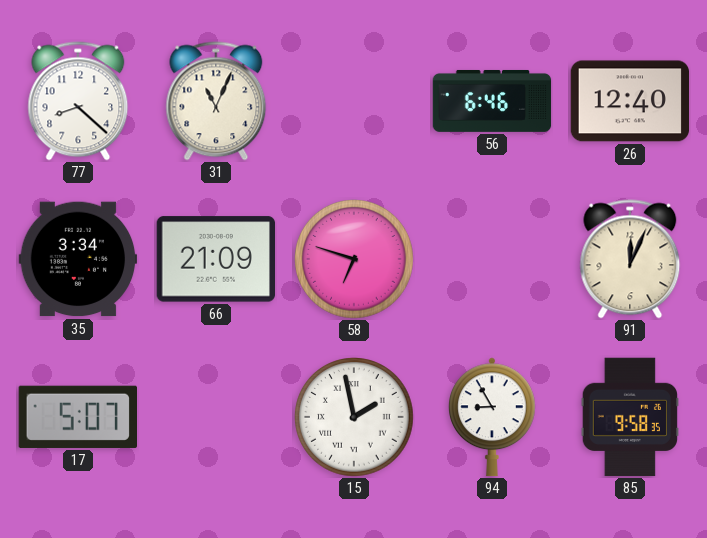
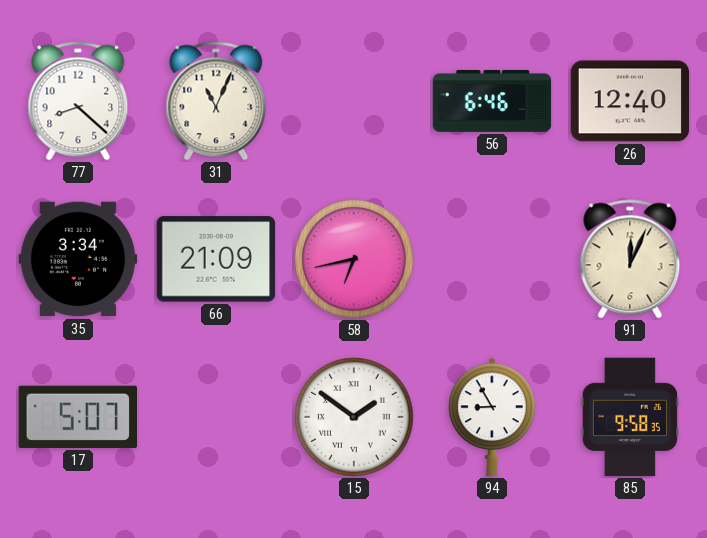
58: 6:48 -> 6:43
15: 1:58 -> 1:51
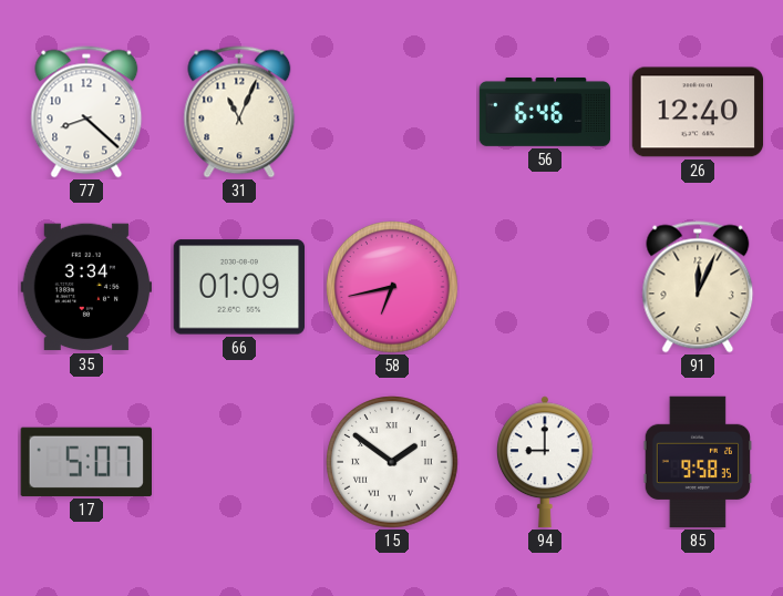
66: 21:09 -> 01:09
94: 8:55 -> 9:00
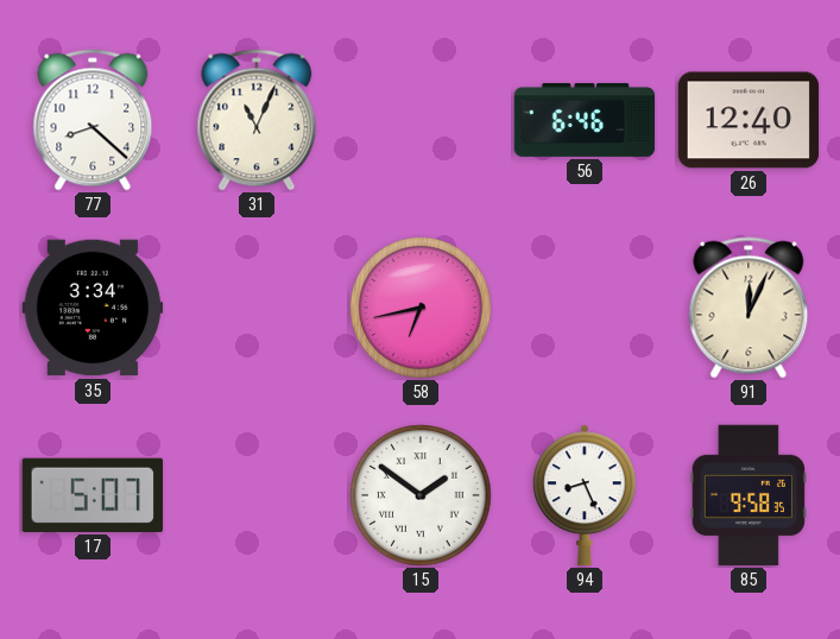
66: 01:09 -> none
94: 9:00 -> 8:26
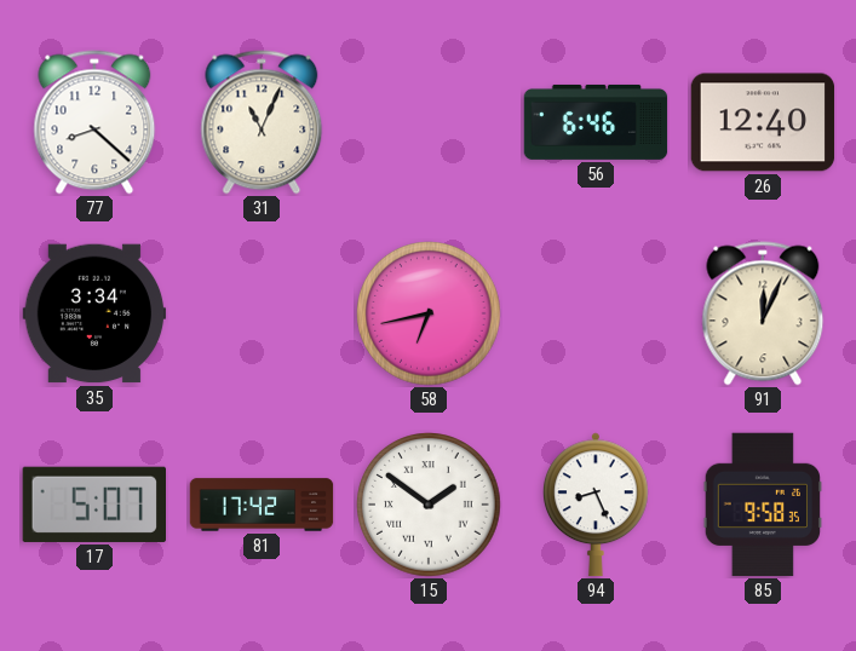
81: none -> 17:42
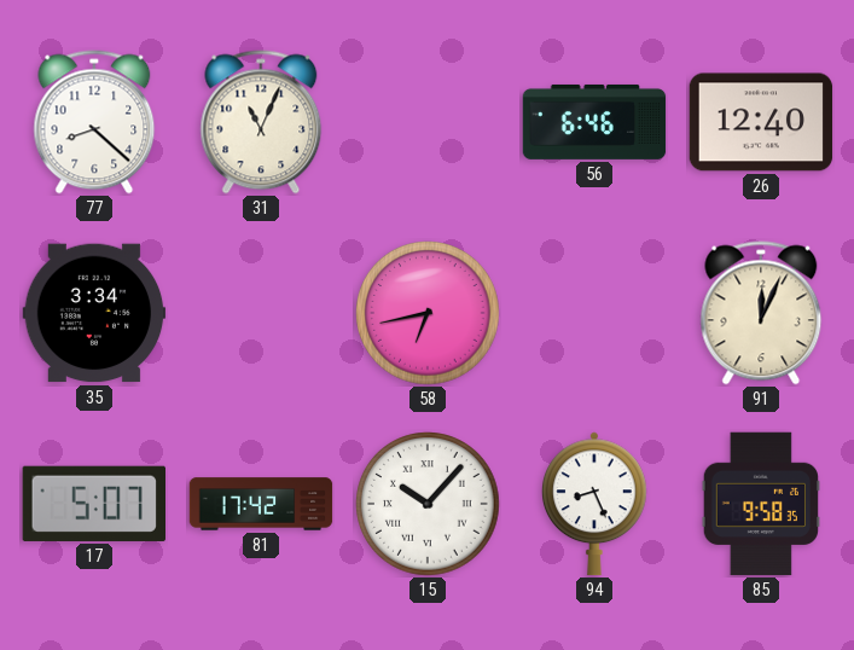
15: 1:51 -> 10:07
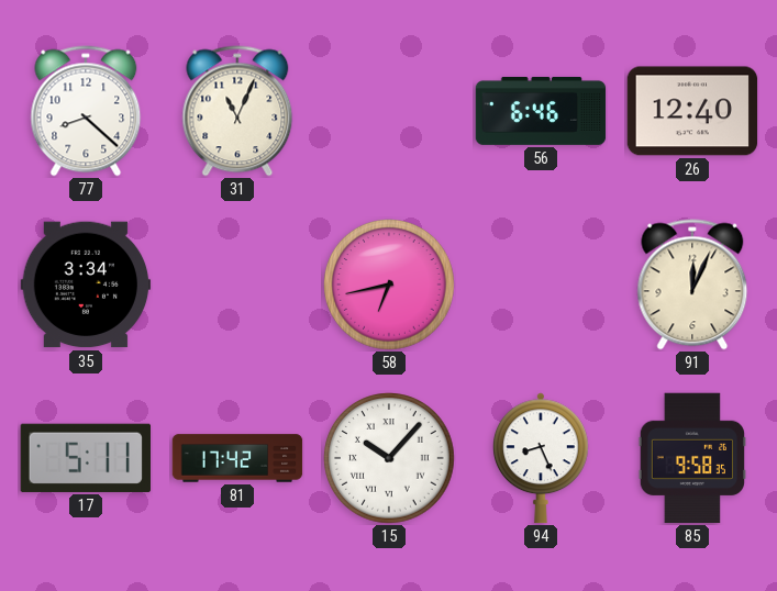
17: 5:07 -> 5:11
